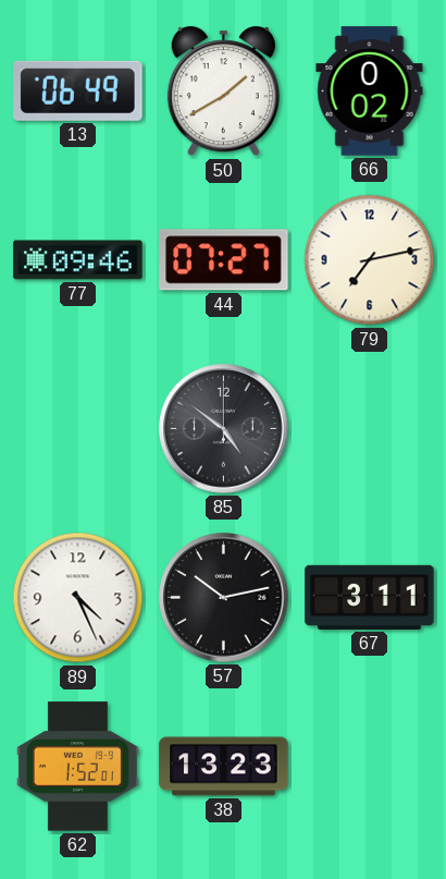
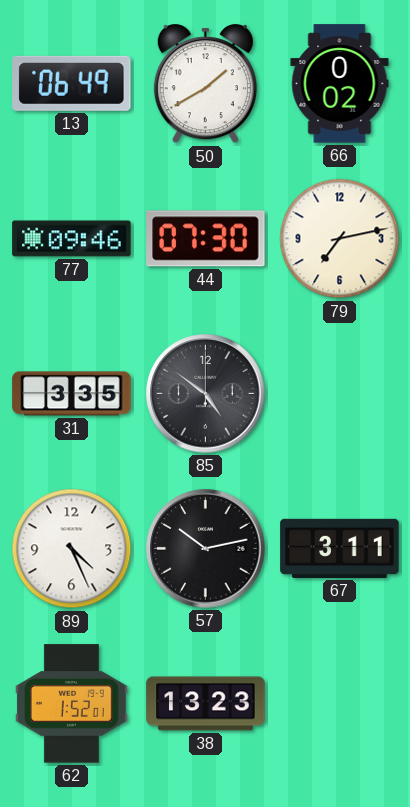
44: 07:27 -> 07:30
31: none -> 3:35
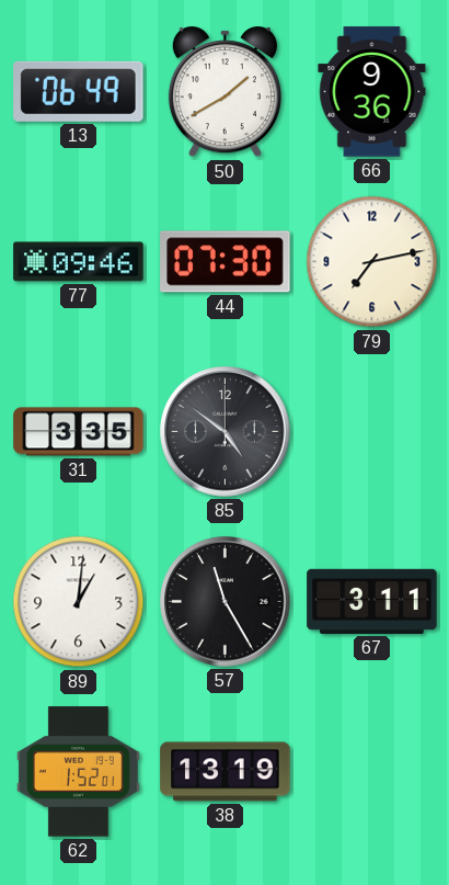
66: 0:02 -> 9:36
89: 4:26 -> 1:01
57: 10:13 -> 11:25
38: 13:23 -> 13:19
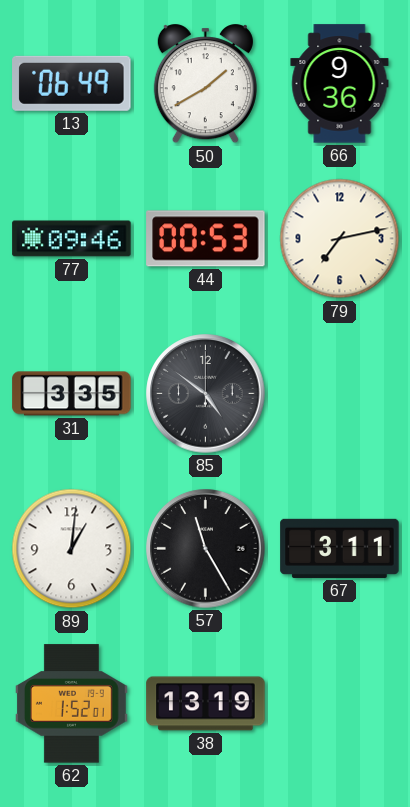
44: 07:30 -> 00:53
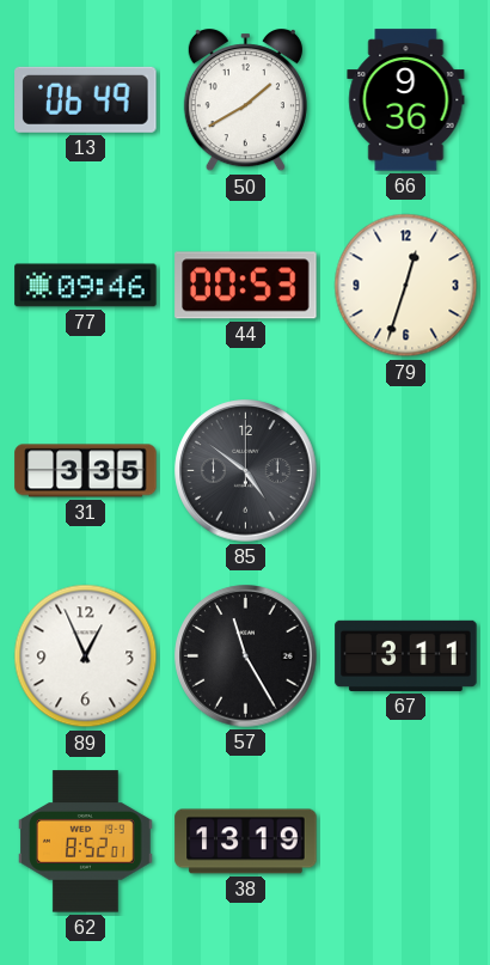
79: 7:13 -> 12:33
89: 1:01 -> 12:56
62: 1:52 -> 8:52
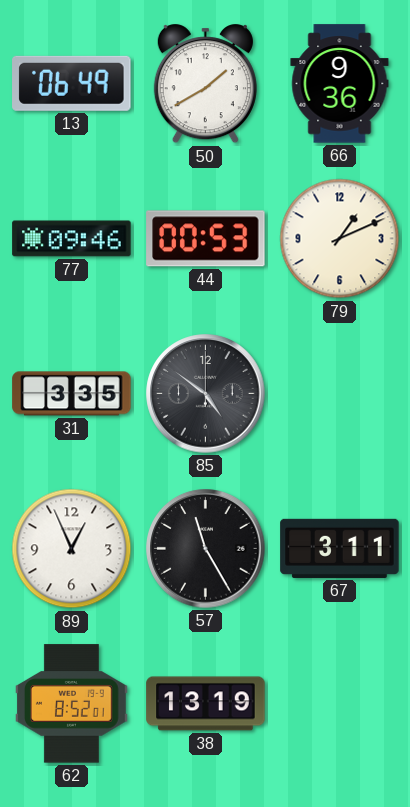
79: 12:33 -> 1:11
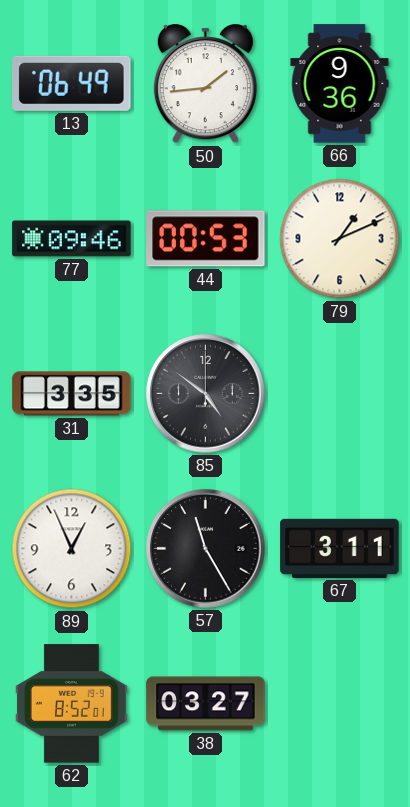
50: 1:40 -> 1:44
38: 13:19 -> 03:27
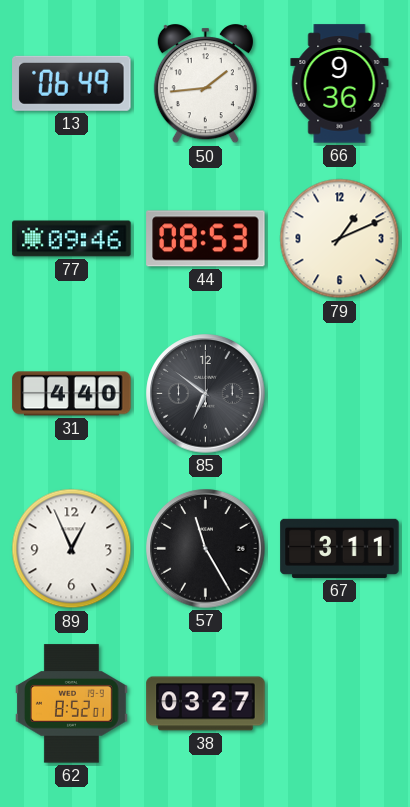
44: 00:53 -> 08:53
31: 3:35 -> 4:40
85: 4:51 -> 6:51
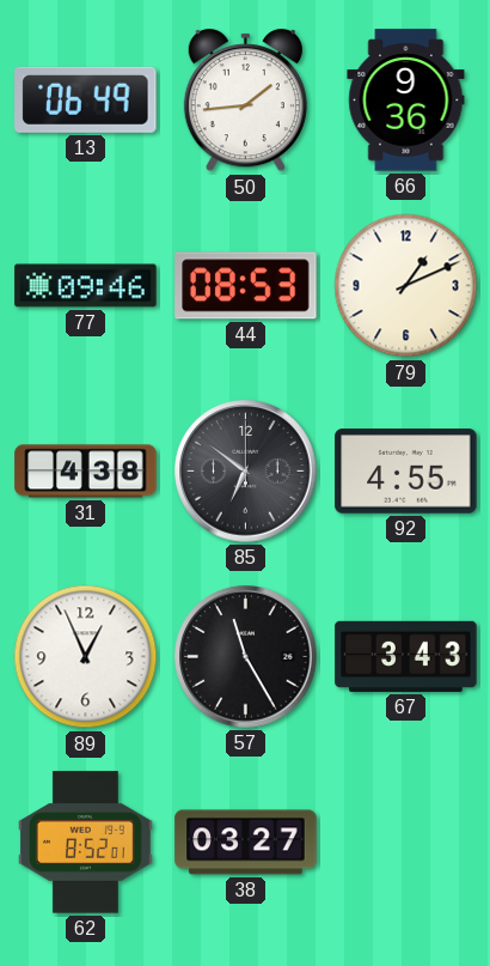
31: 4:40 -> 4:38
92: none -> 4:55
67: 3:11 -> 3:43
